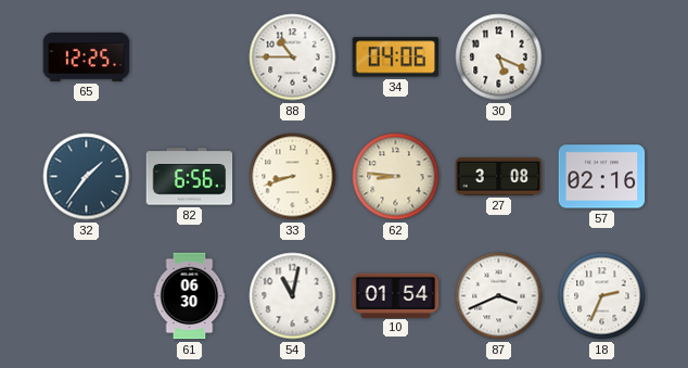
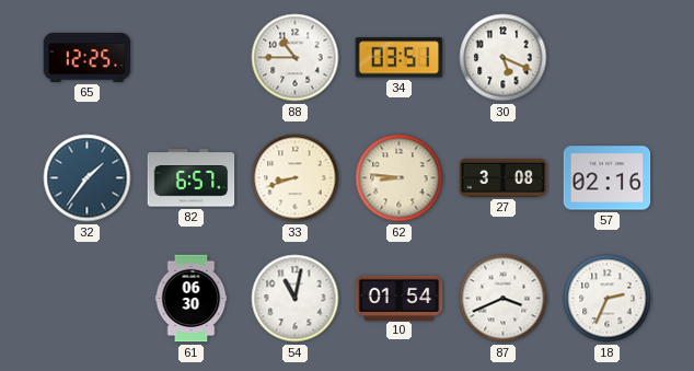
34: 04:06 -> 03:51
82: 6:56 -> 6:57
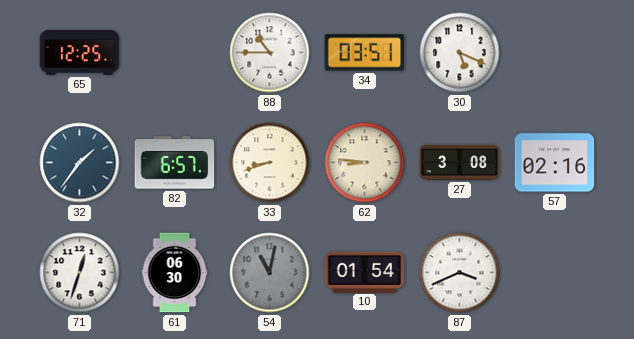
71: none -> 12:33
54 dial: white -> grey
18: 2:34 -> none
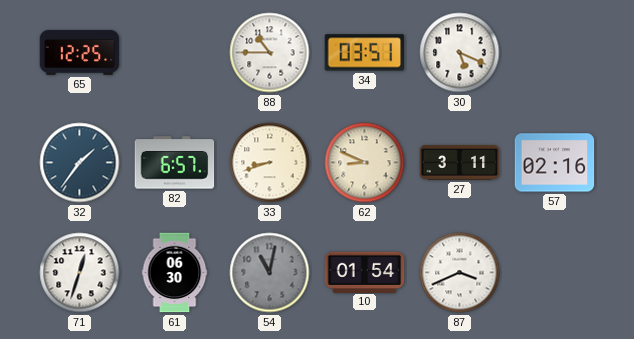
62: 8:46 -> 8:49
27: 3:08 -> 3:11
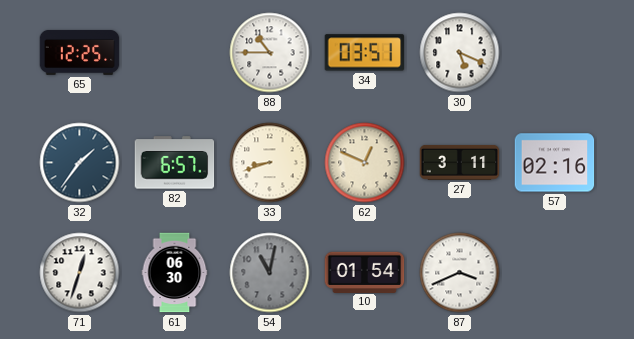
62: 8:49 -> 12:49
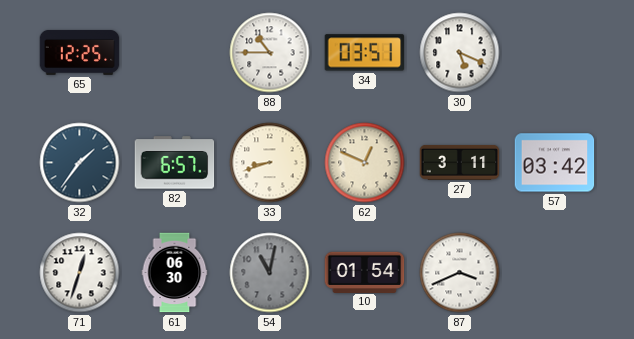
57: 02:16 -> 03:42
